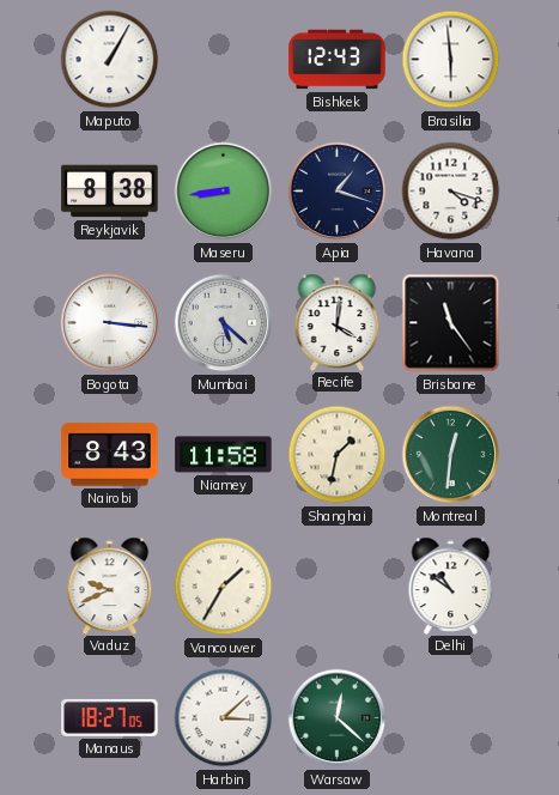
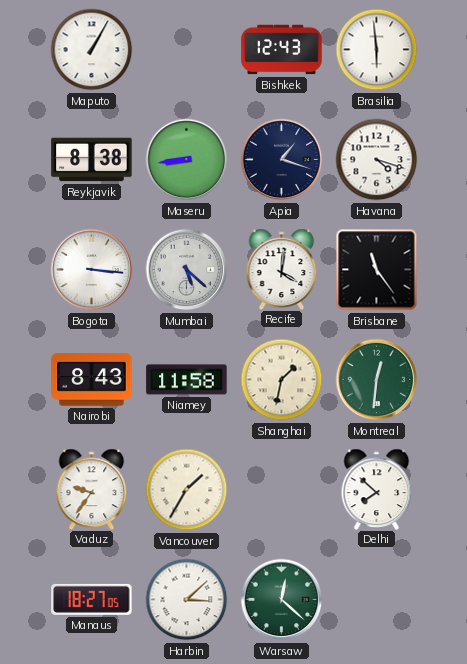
Vaduz: 9:41 -> 9:36
Delhi: 10:51 -> 7:52
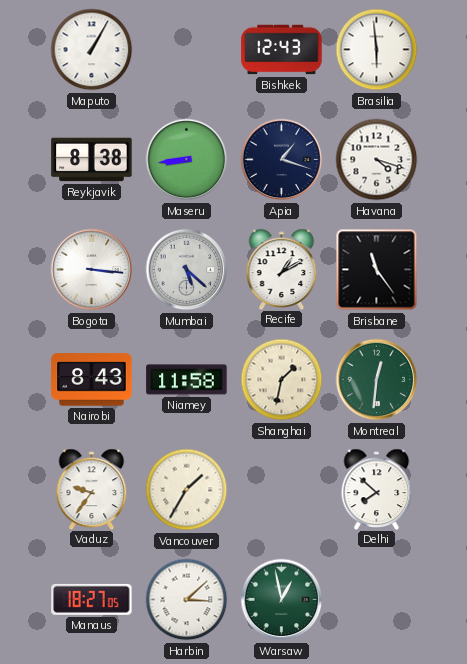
Recife: 4:01 -> 1:10
Warsaw: 12:22 -> 12:58
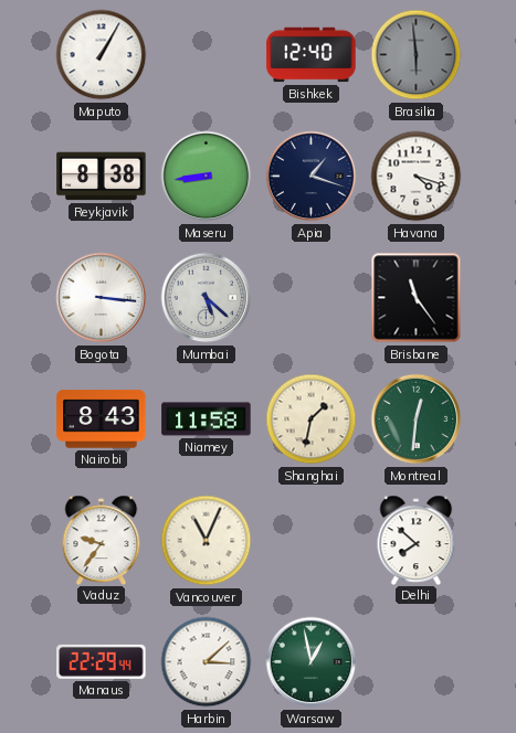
Bishkek: 12:43 -> 12:40
Brasilia dial: white -> grey
Recife: 1:10 -> none
Vancouver: 1:35 -> 11:04
Manaus: 18:27 -> 22:29
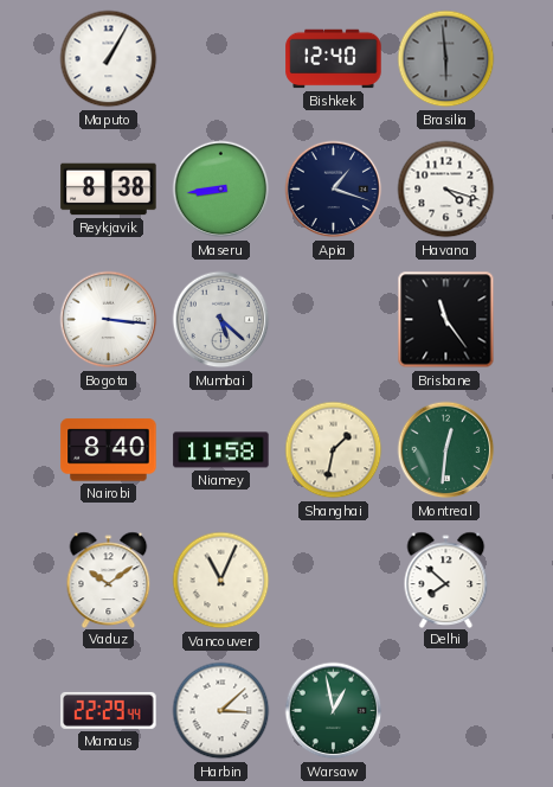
Nairobi: 8:43 -> 8:40
Vaduz: 9:36 -> 10:09
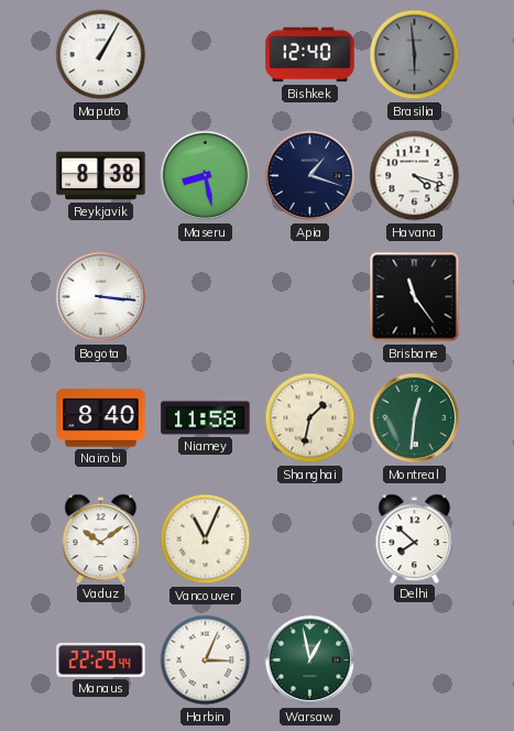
Maseru: 8:44 -> 8:28
Mumbai: 5:22 -> none
Harbin: 3:08 -> 3:04
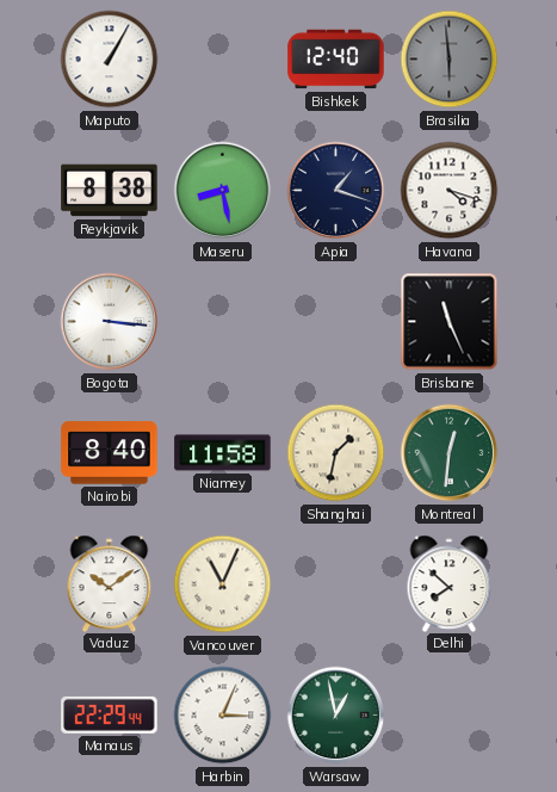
Brisbane: 11:24 -> 11:26
